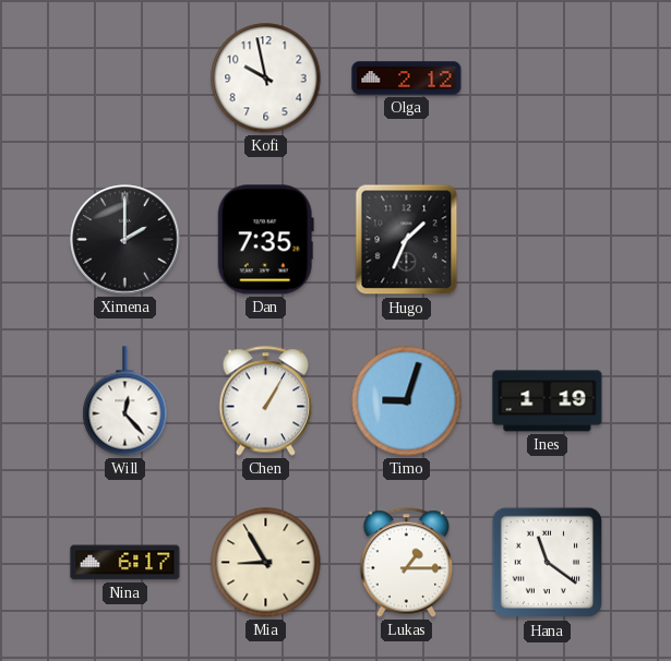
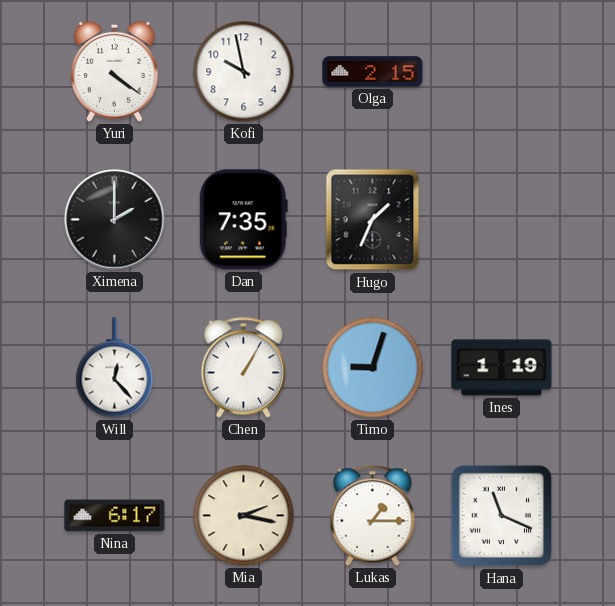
Yuri: none -> 4:21
Olga: 2:12 -> 2:15
Mia: 8:55 -> 2:17
Hana: 11:21 -> 11:19
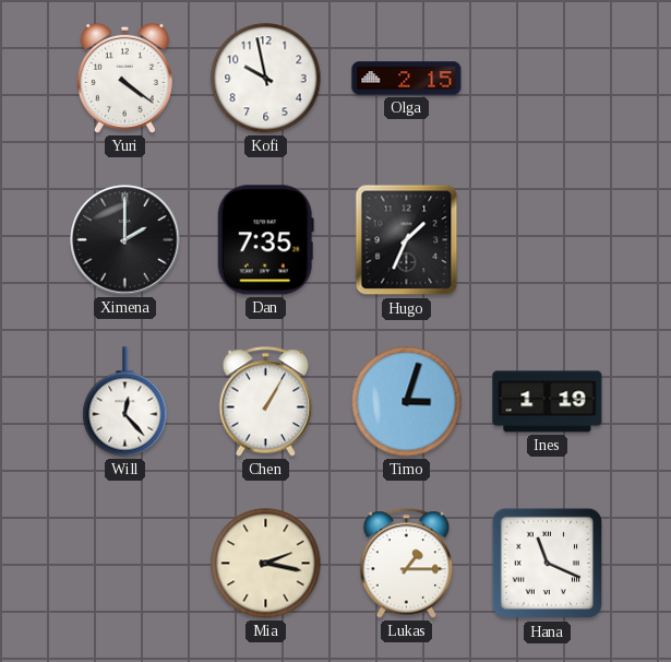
Timo: 9:03 -> 3:03
Nina: 6:17 -> none
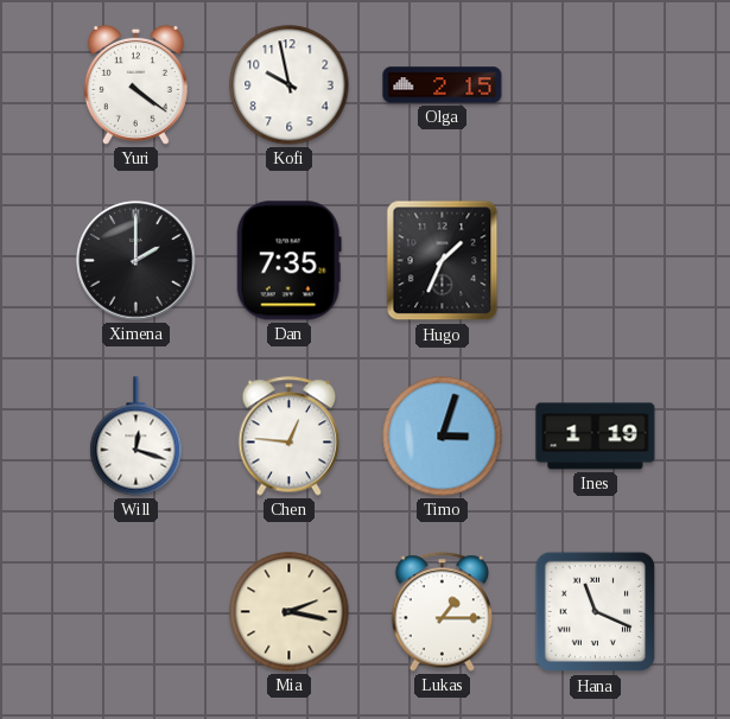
Will: 12:23 -> 12:18
Chen: 1:05 -> 12:46
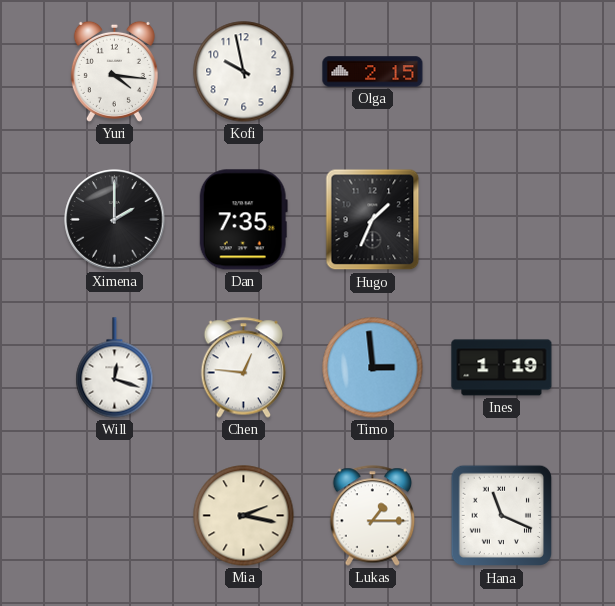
Yuri: 4:21 -> 4:16
Timo: 3:03 -> 2:59
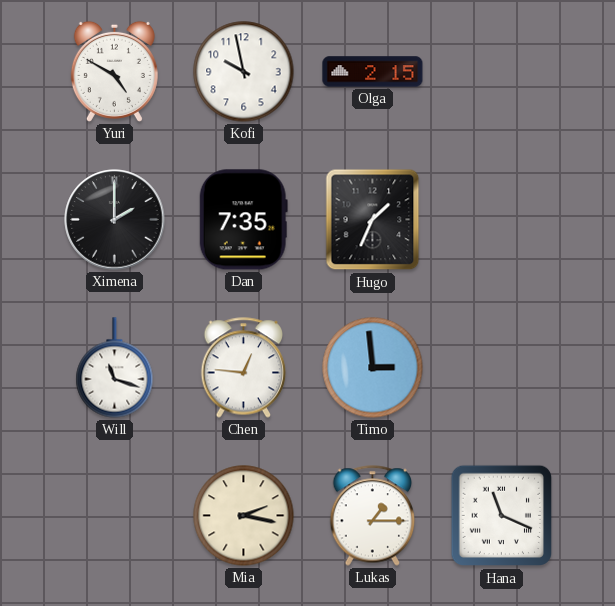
Yuri: 4:16 -> 4:50
Will: 12:18 -> 11:18
Ines: 1:19 -> none
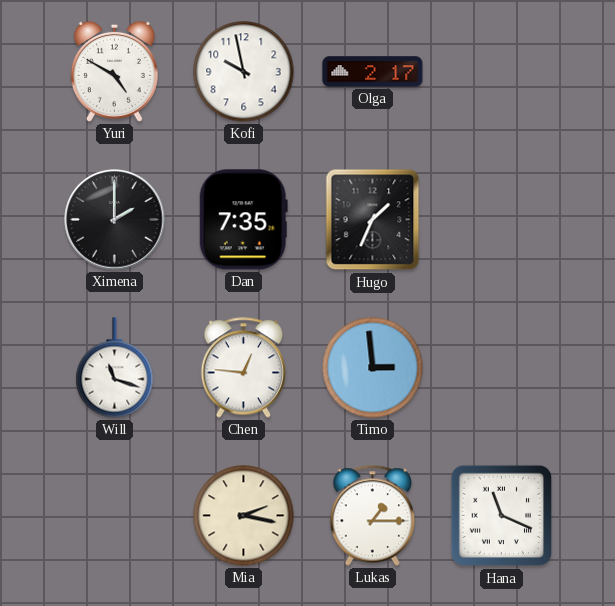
Olga: 2:15 -> 2:17
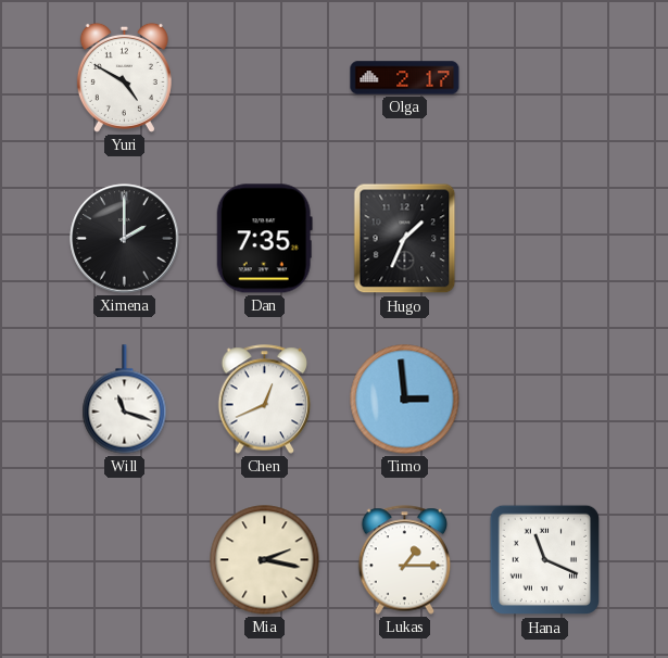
Kofi: 9:58 -> none
Chen: 12:46 -> 12:41
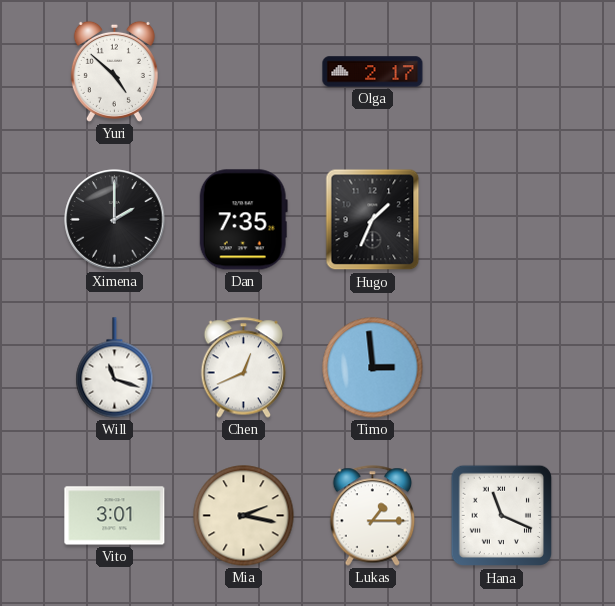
Yuri: 4:50 -> 4:52
Vito: none -> 3:01
